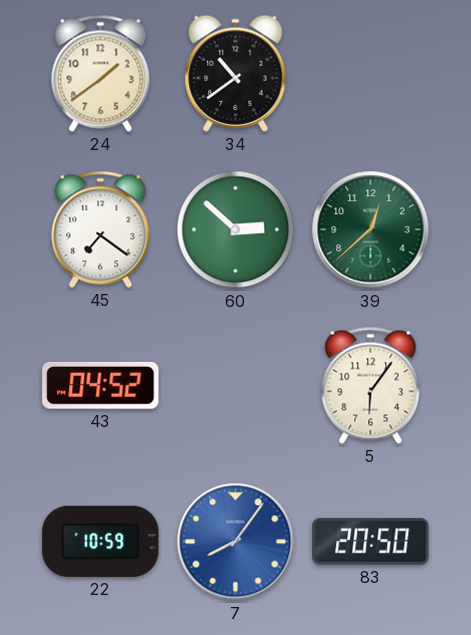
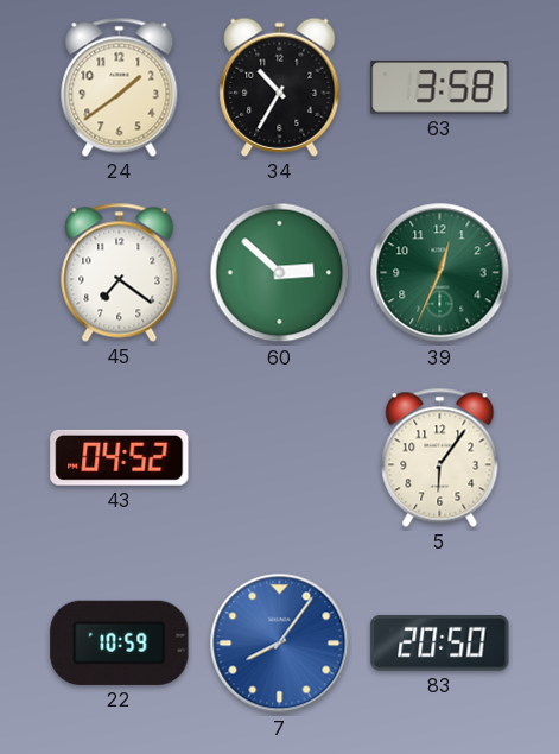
34: 10:39 -> 10:35
63: none -> 3:58
39: 12:38 -> 12:34
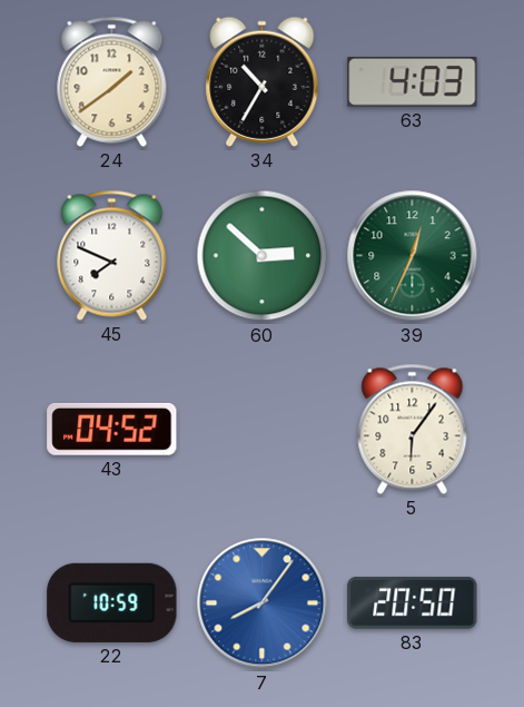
63: 3:58 -> 4:03
45: 7:21 -> 7:49
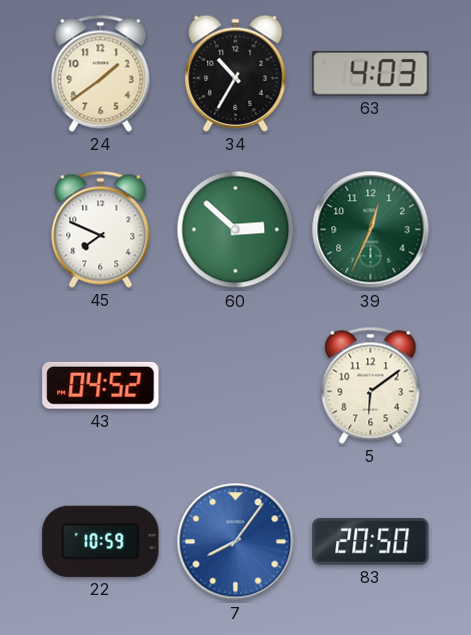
5: 6:06 -> 6:09
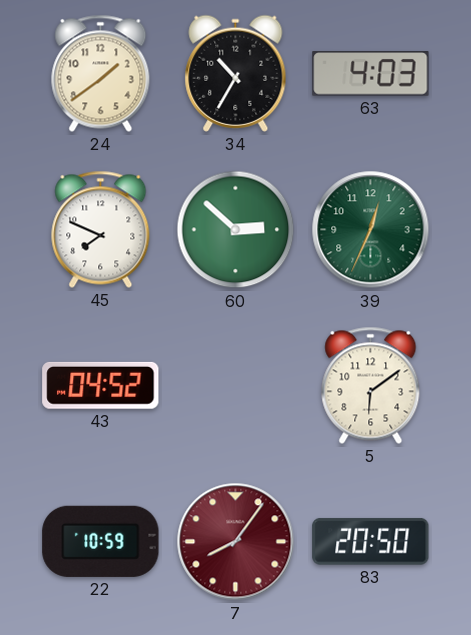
7 dial: blue -> burgundy
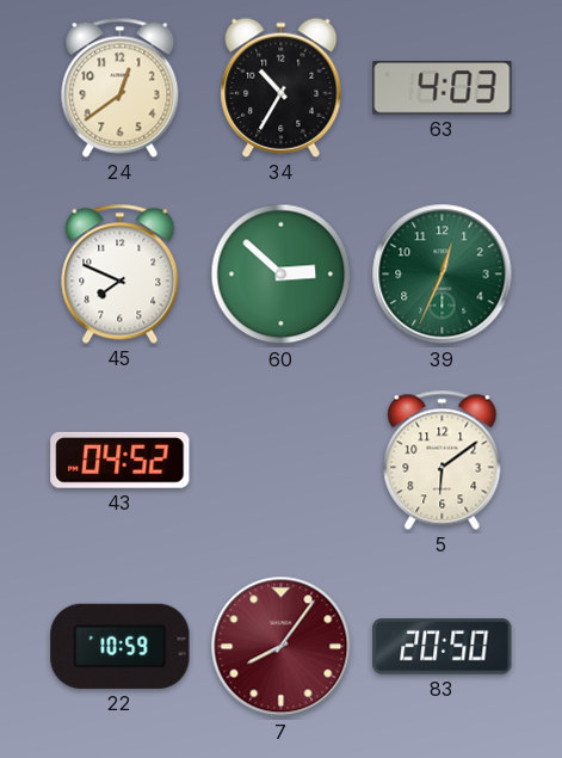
24: 1:39 -> 12:39
